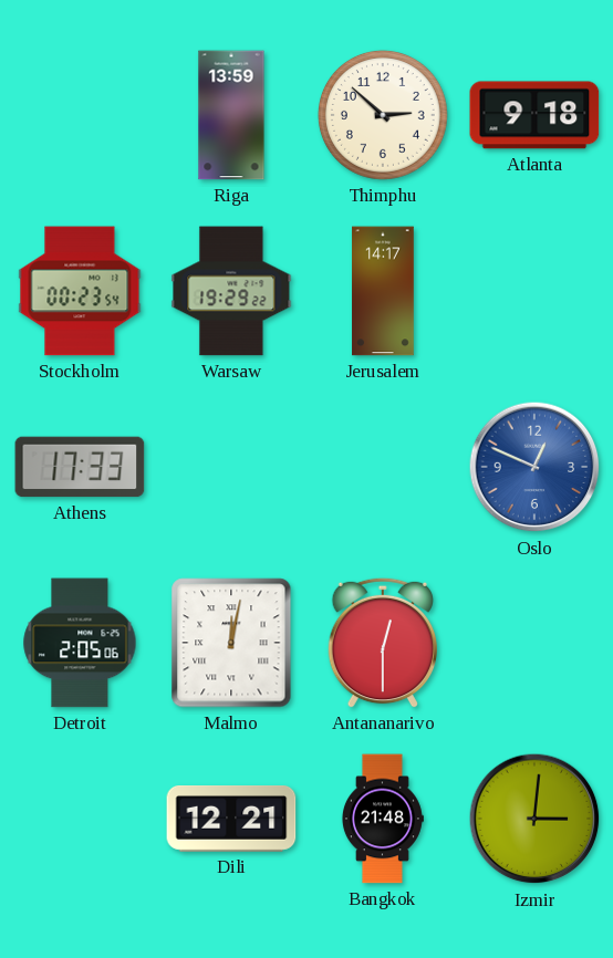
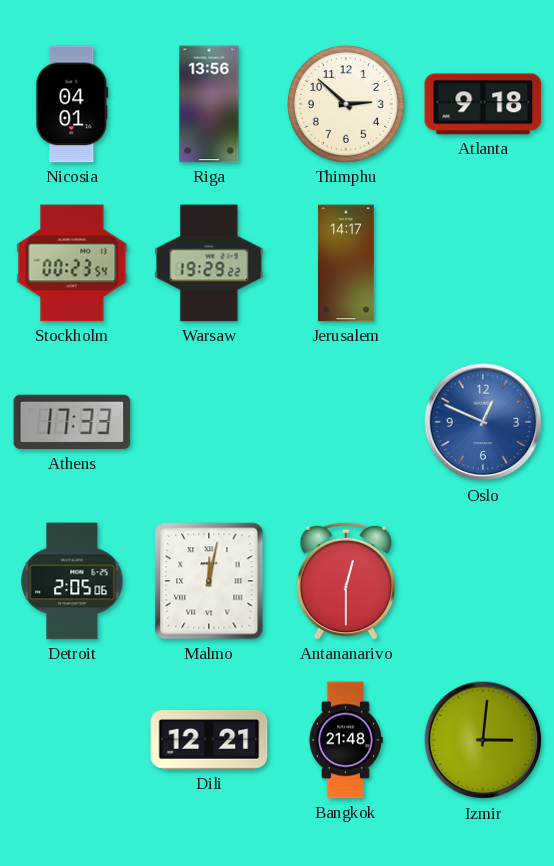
Nicosia: none -> 04:01
Riga: 13:59 -> 13:56
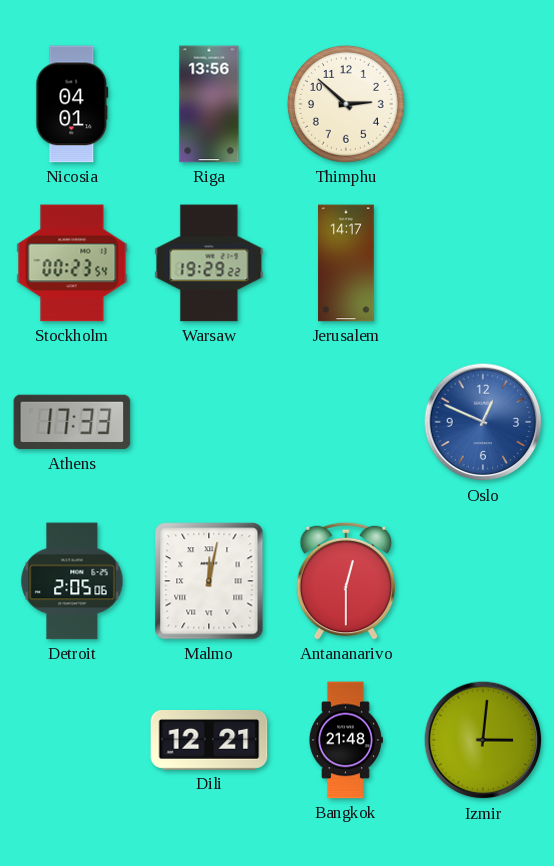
Atlanta: 9:18 -> none
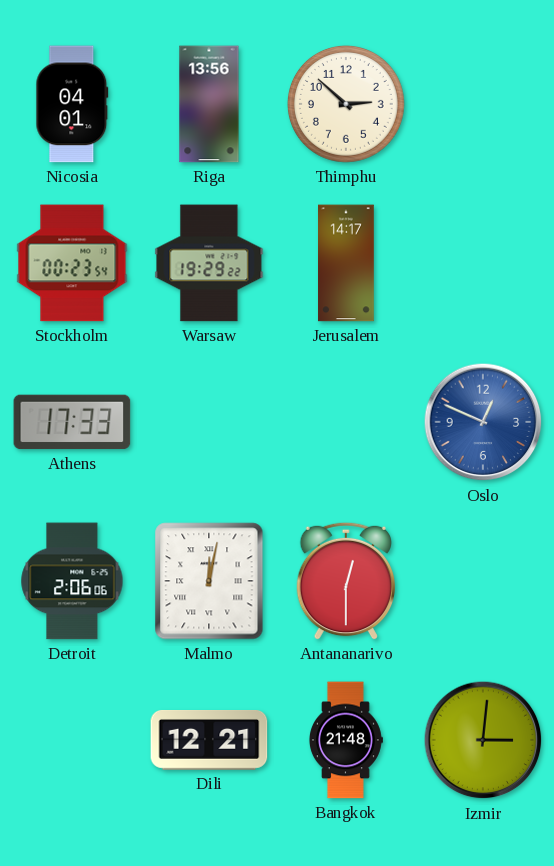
Detroit: 2:05 -> 2:06
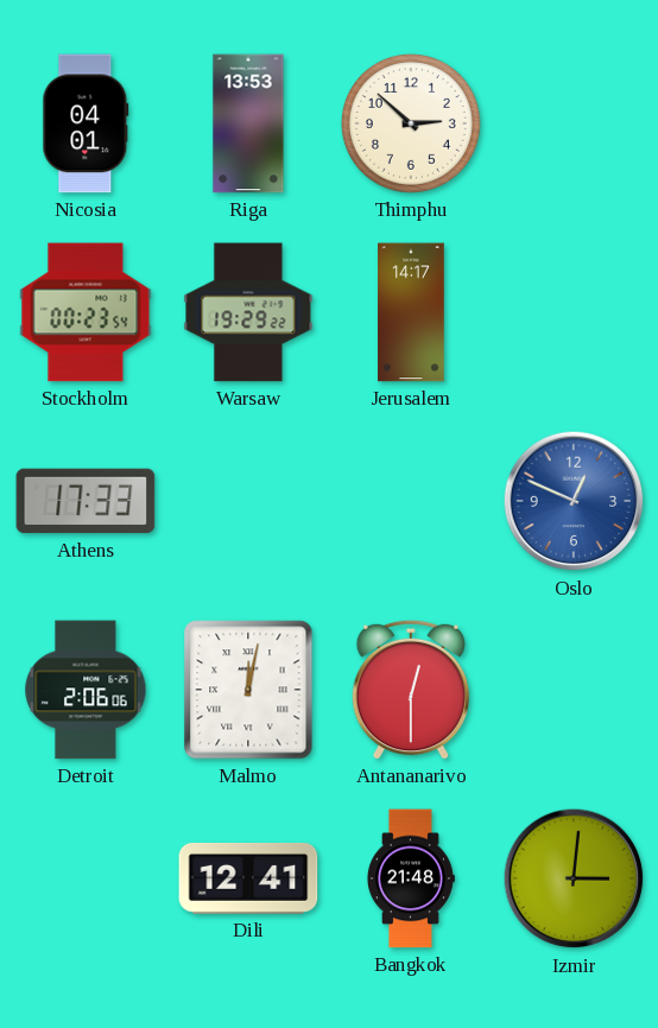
Riga: 13:56 -> 13:53
Dili: 12:21 -> 12:41
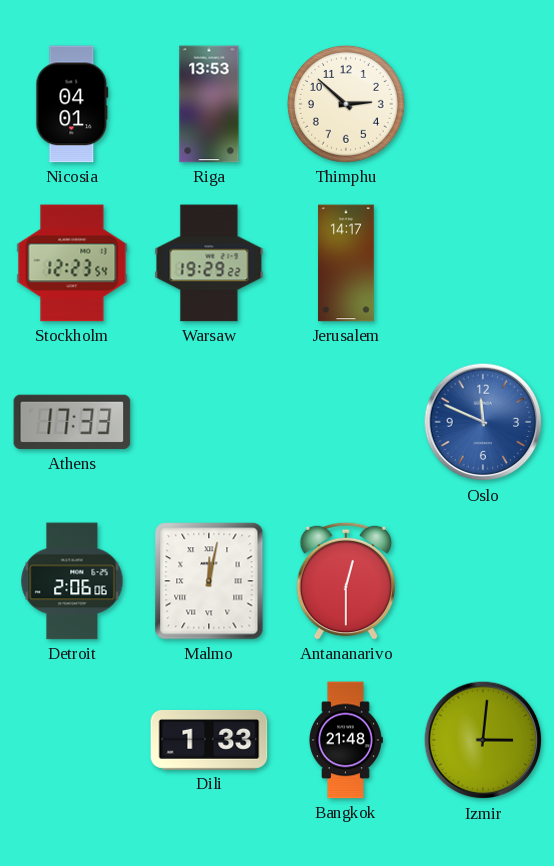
Stockholm: 00:23 -> 12:23
Oslo: 12:49 -> 11:49
Dili: 12:41 -> 1:33
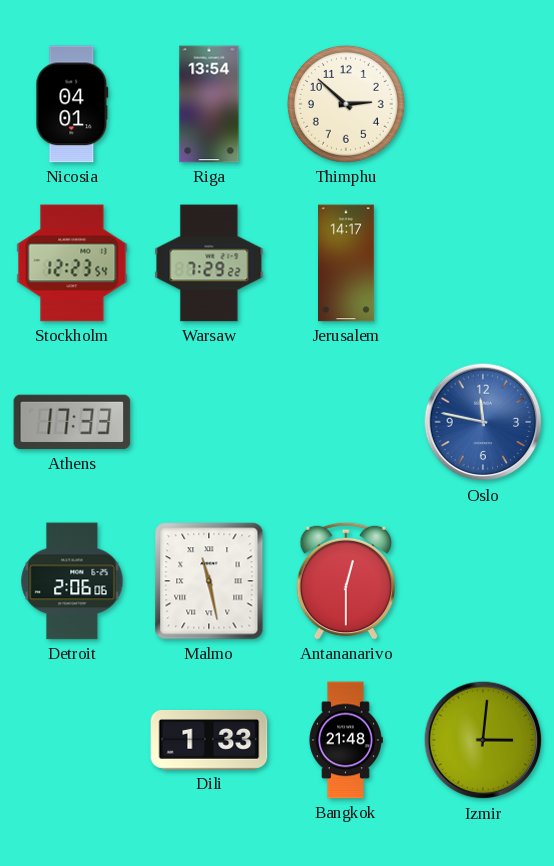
Riga: 13:53 -> 13:54
Warsaw: 19:29 -> 7:29
Oslo: 11:49 -> 11:47
Malmo: 12:02 -> 11:28
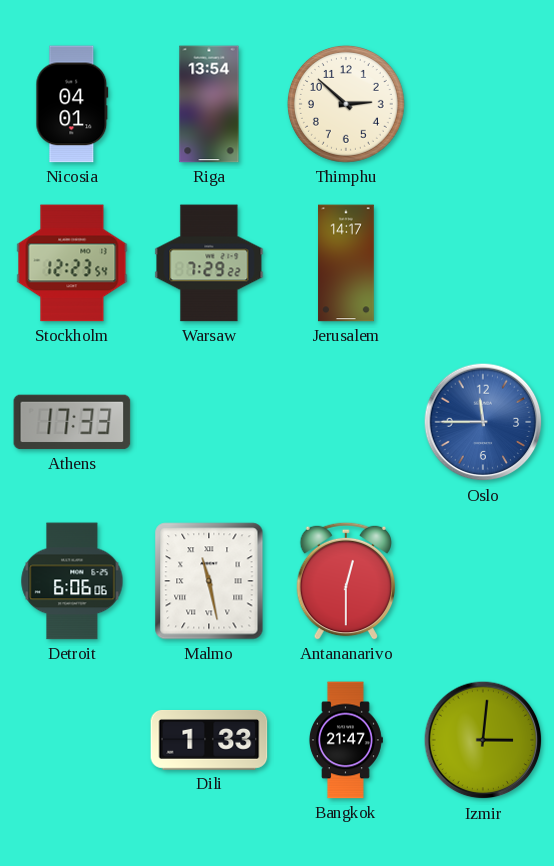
Oslo: 11:47 -> 11:45
Detroit: 2:06 -> 6:06
Bangkok: 21:48 -> 21:47
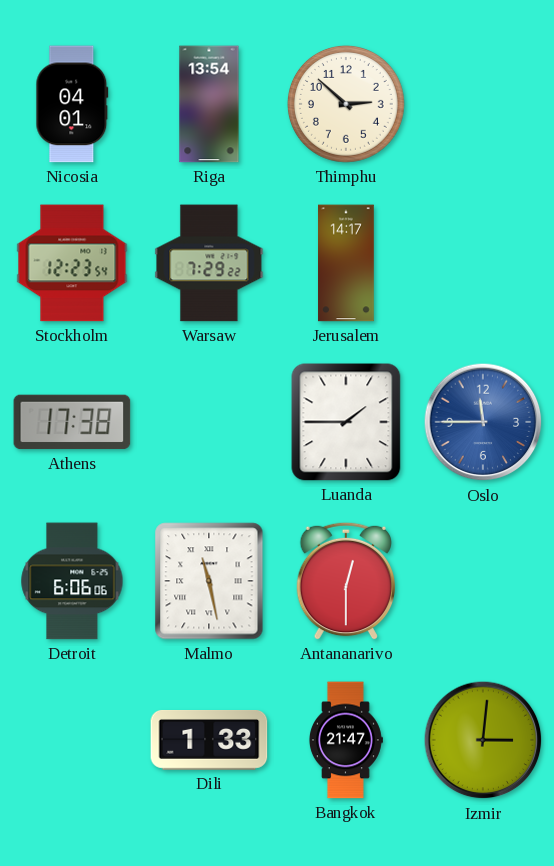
Athens: 17:33 -> 17:38
Luanda: none -> 1:45
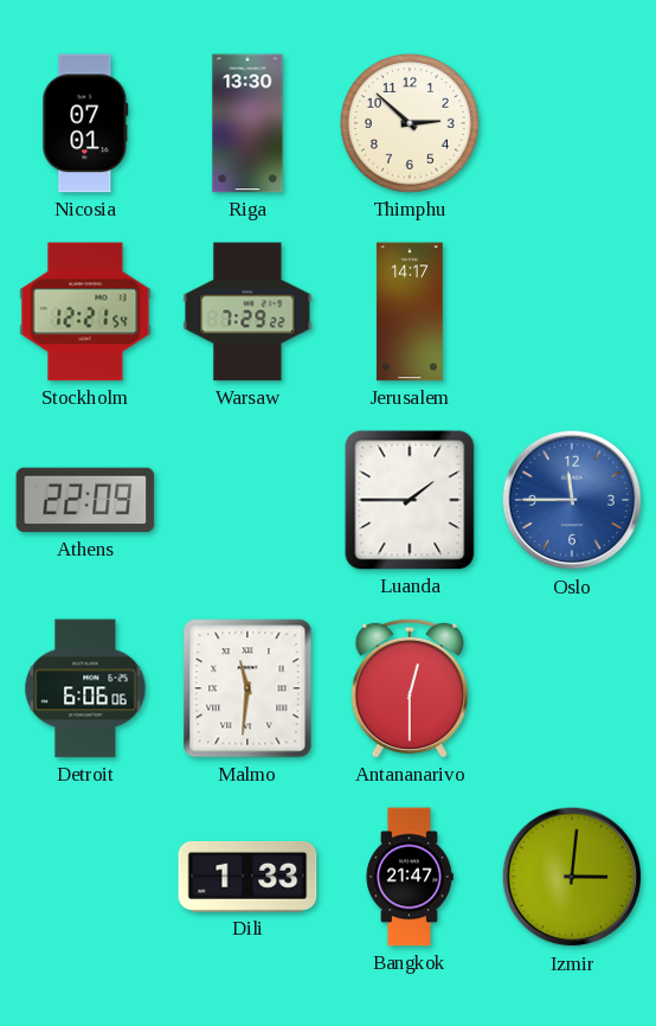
Nicosia: 04:01 -> 07:01
Riga: 13:54 -> 13:30
Stockholm: 12:23 -> 12:21
Athens: 17:38 -> 22:09
Malmo: 11:28 -> 11:31
